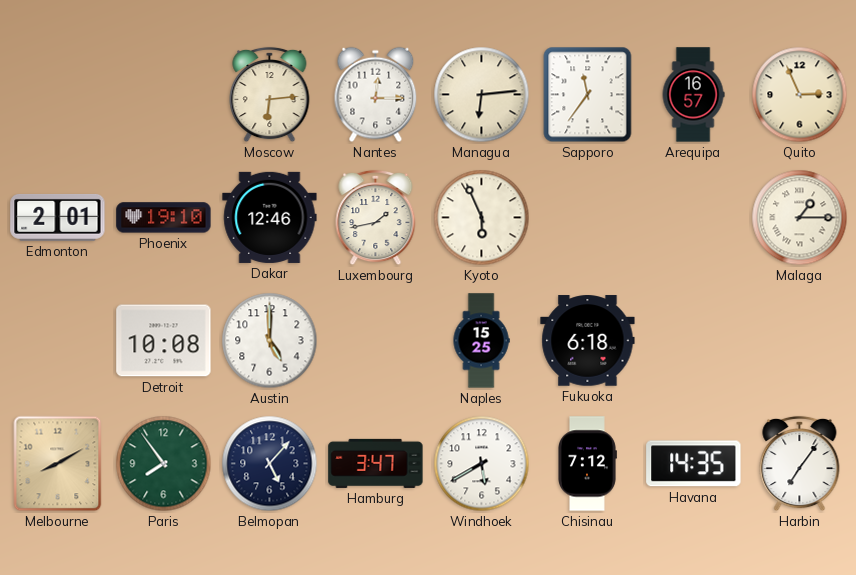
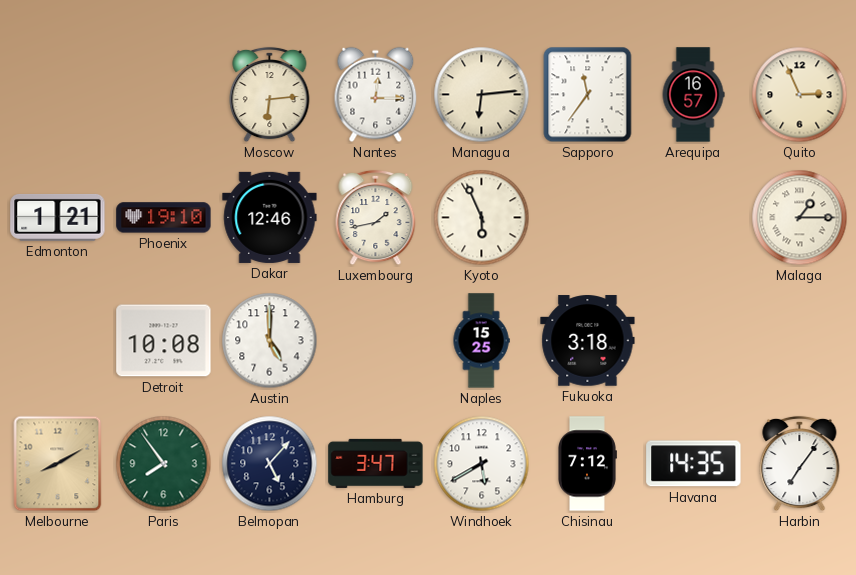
Edmonton: 2:01 -> 1:21
Fukuoka: 6:18 -> 3:18
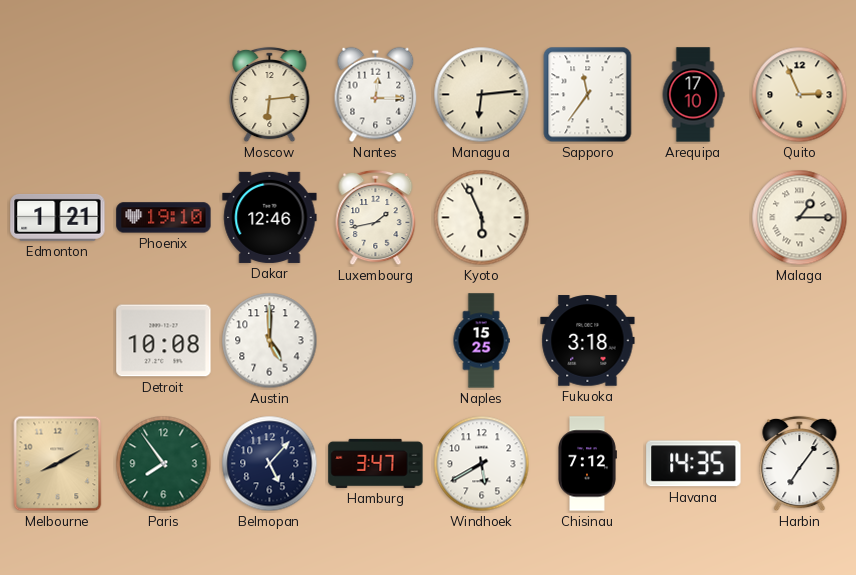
Arequipa: 16:57 -> 17:10
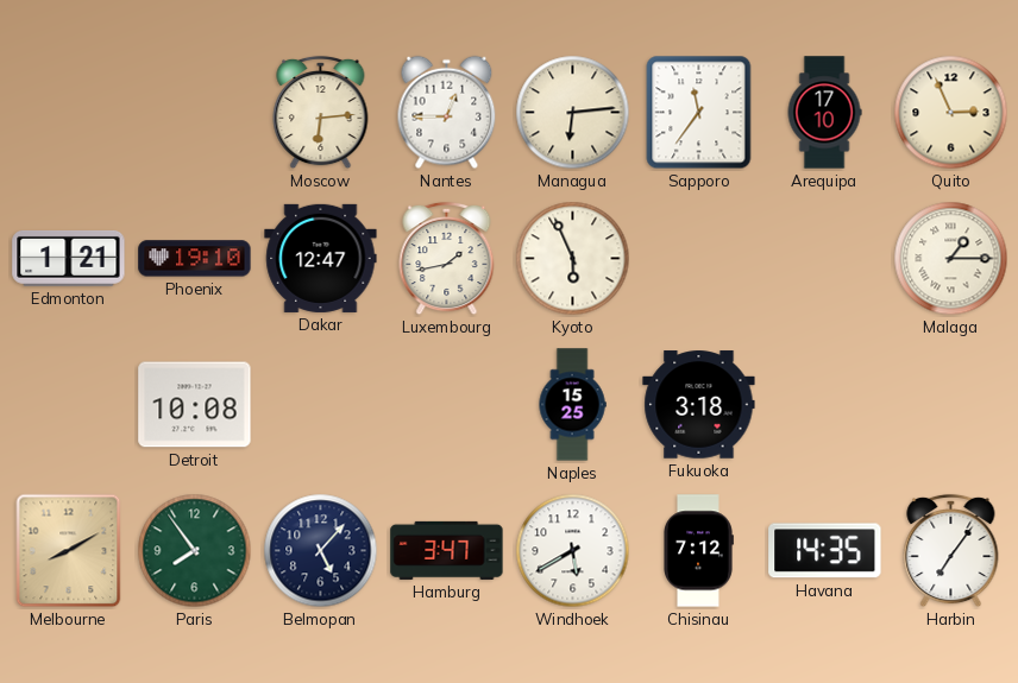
Nantes: 12:15 -> 12:45
Dakar: 12:46 -> 12:47
Austin: 5:00 -> none
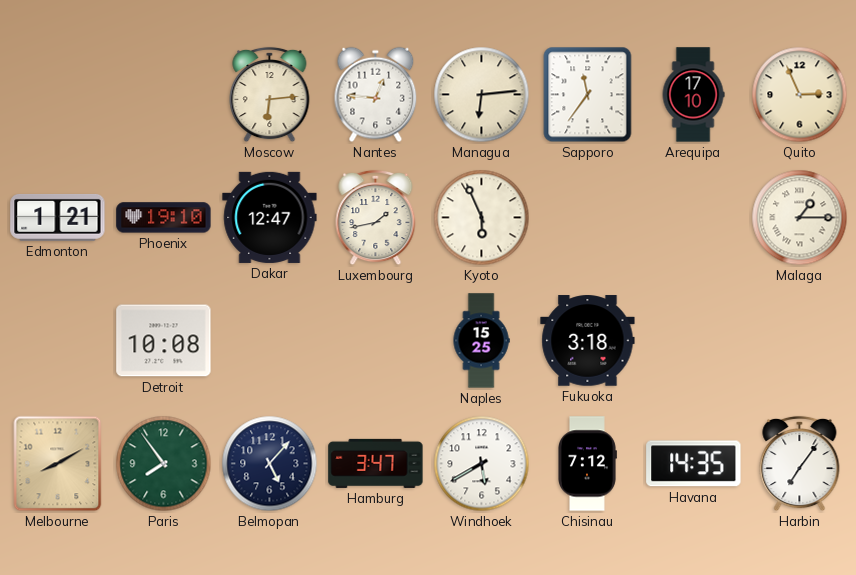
Nantes: 12:45 -> 12:46
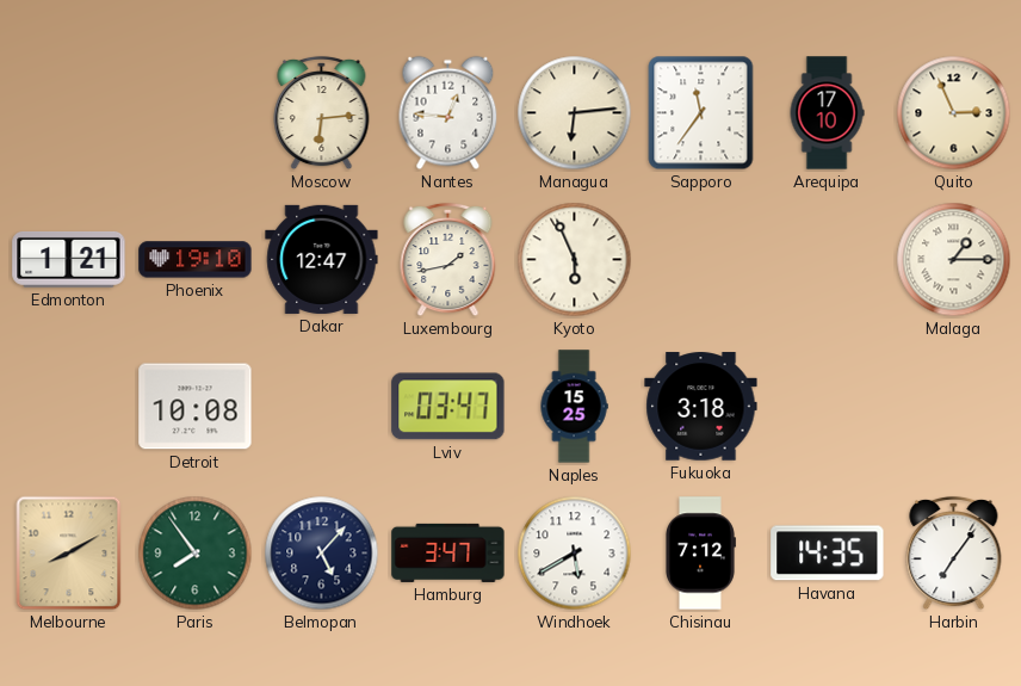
Lviv: none -> 03:47
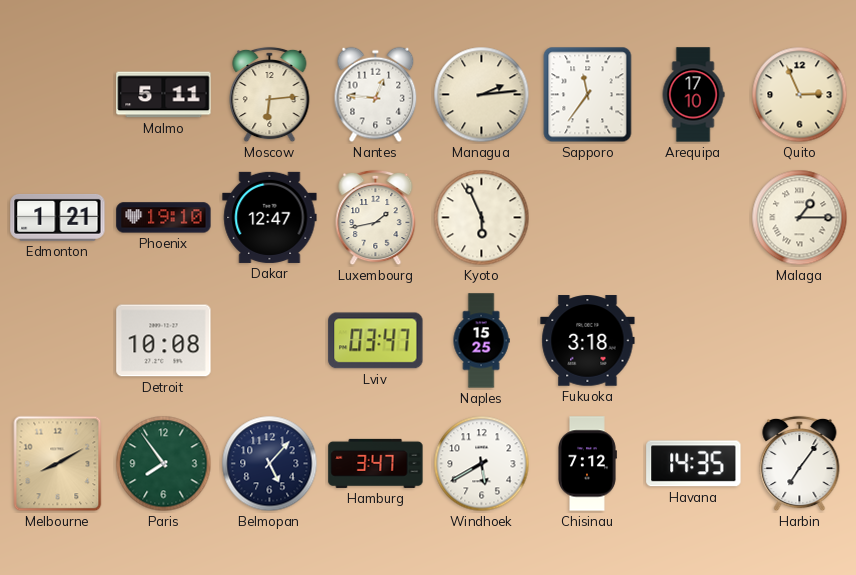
Malmo: none -> 5:11
Managua: 6:14 -> 2:14
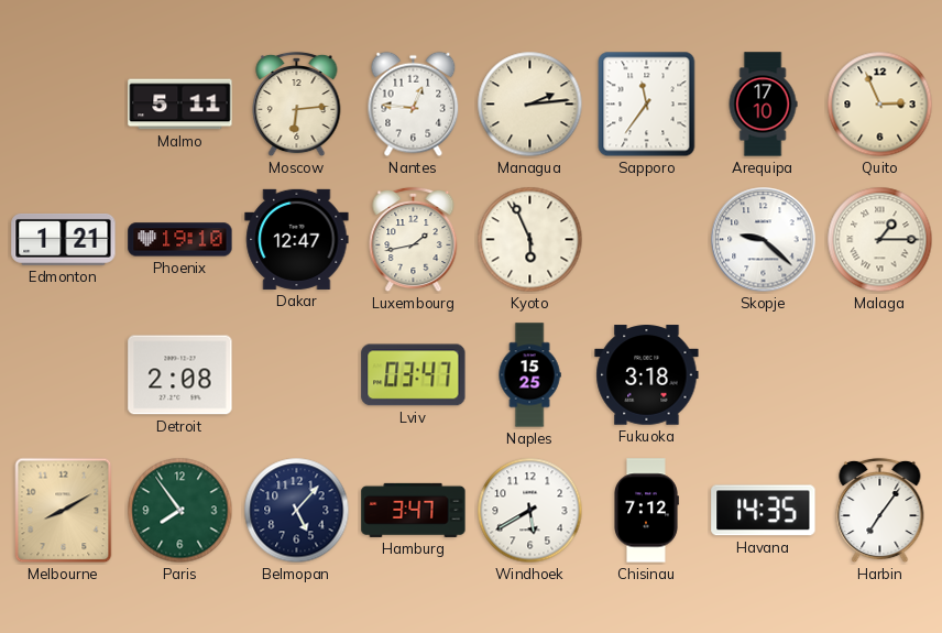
Skopje: none -> 9:22
Detroit: 10:08 -> 2:08
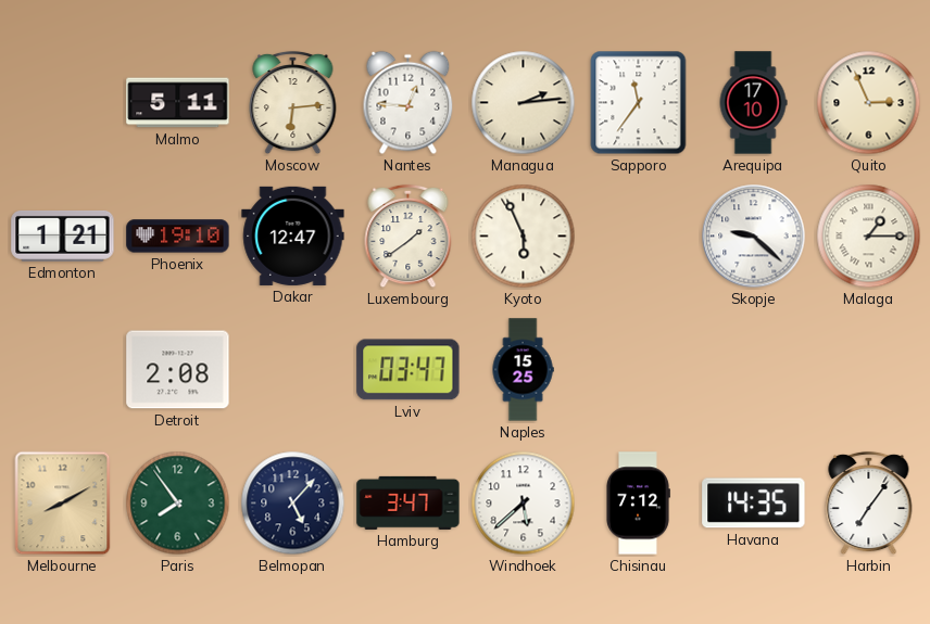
Luxembourg: 1:43 -> 1:39
Fukuoka: 3:18 -> none
Windhoek: 5:40 -> 5:38
